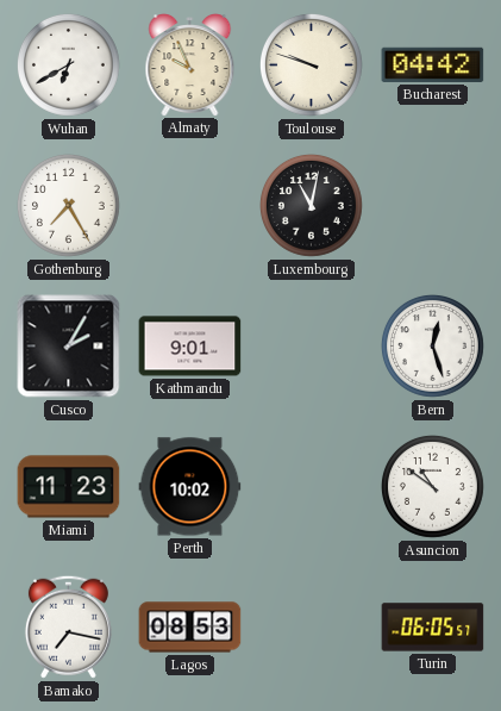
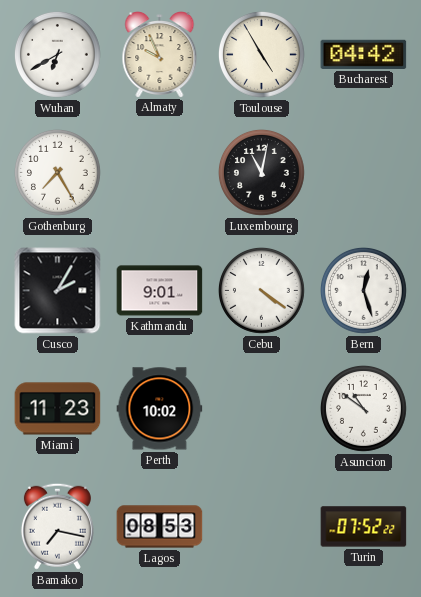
Toulouse: 9:48 -> 4:55
Cebu: none -> 4:21
Turin: 06:05 -> 07:52
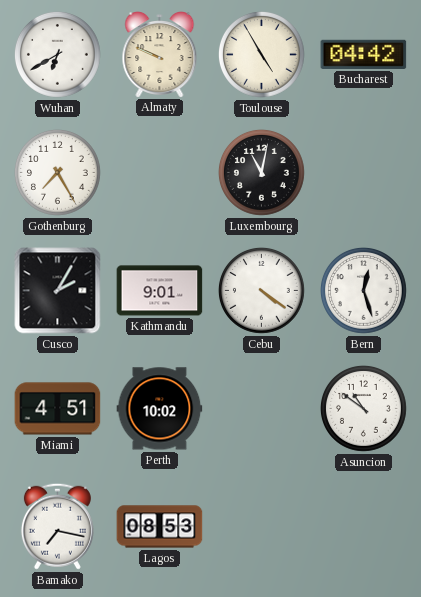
Almaty: 9:56 -> 9:49
Miami: 11:23 -> 4:51
Turin: 07:52 -> none
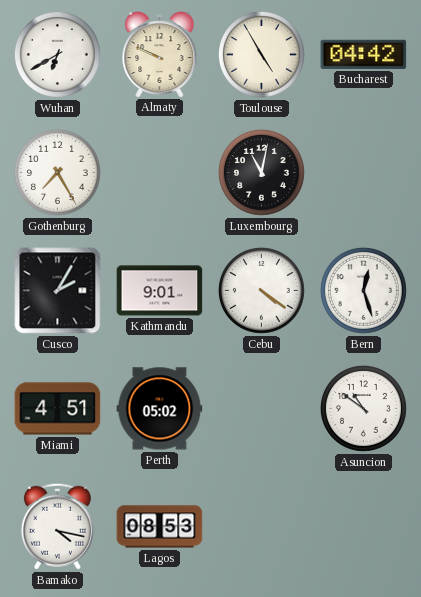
Perth: 10:02 -> 05:02
Bamako: 7:17 -> 4:17
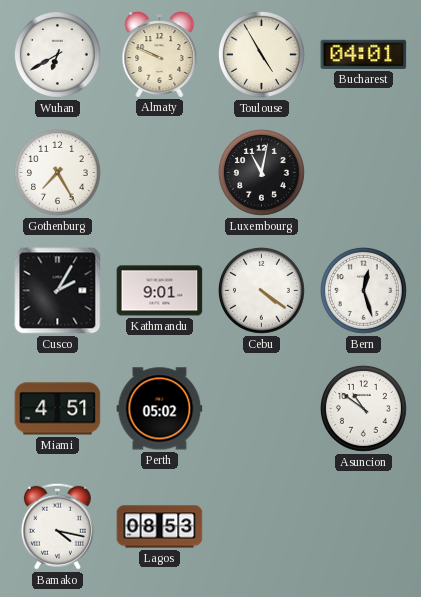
Bucharest: 04:42 -> 04:01
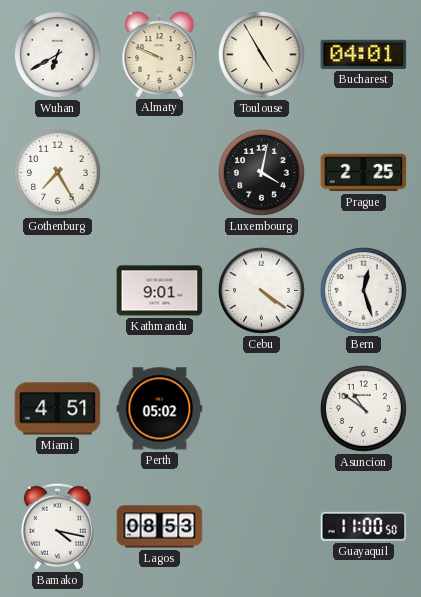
Luxembourg: 11:02 -> 4:02
Prague: none -> 2:25
Cusco: 2:05 -> none
Guayaquil: none -> 11:00
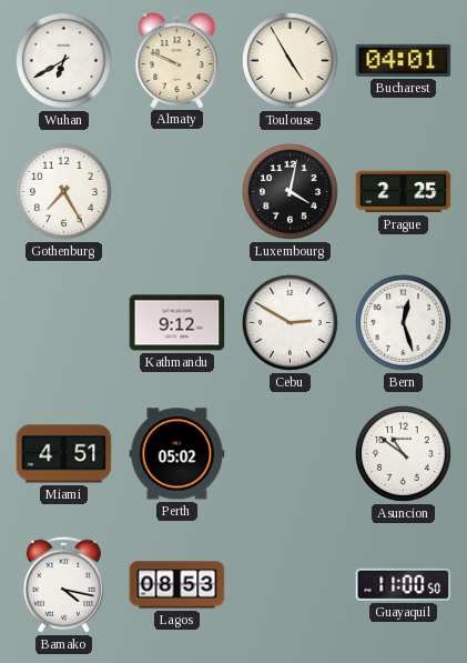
Kathmandu: 9:01 -> 9:12
Cebu: 4:21 -> 2:50
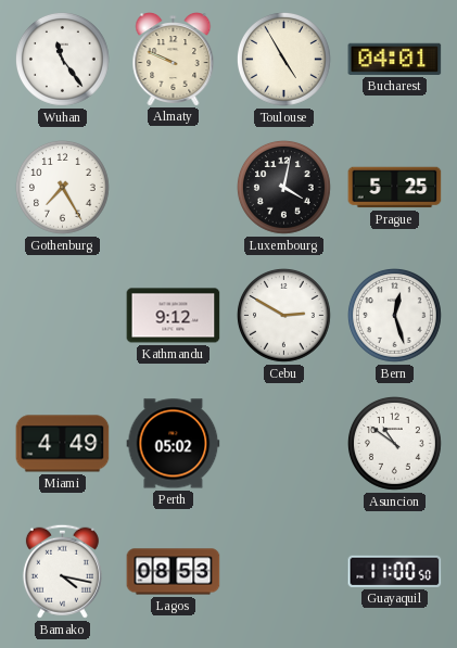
Wuhan: 6:40 -> 11:24
Prague: 2:25 -> 5:25
Miami: 4:51 -> 4:49
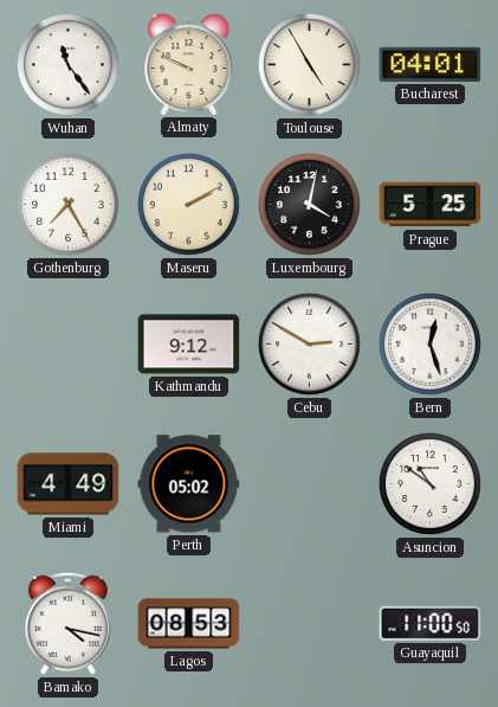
Maseru: none -> 2:10
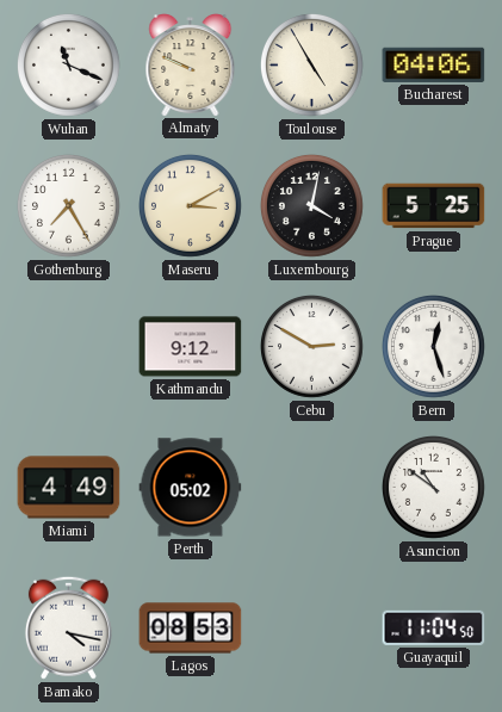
Wuhan: 11:24 -> 11:19
Bucharest: 04:01 -> 04:06
Maseru: 2:10 -> 3:10
Guayaquil: 11:00 -> 11:04
